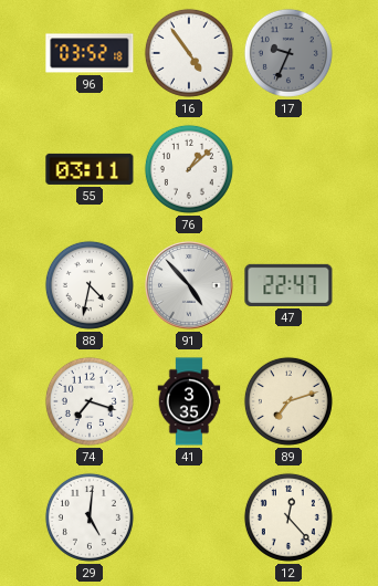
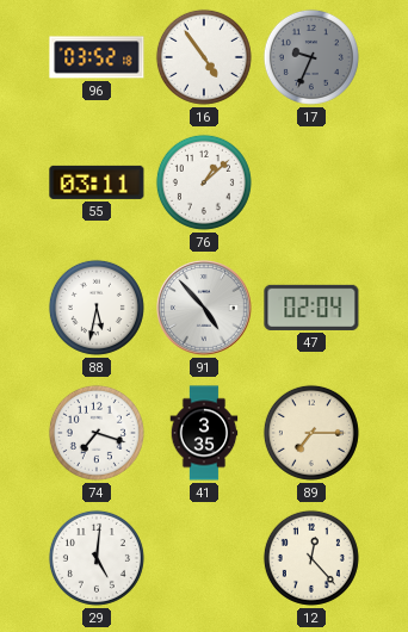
88: 4:32 -> 5:32
47: 22:47 -> 02:04
89: 7:12 -> 7:15
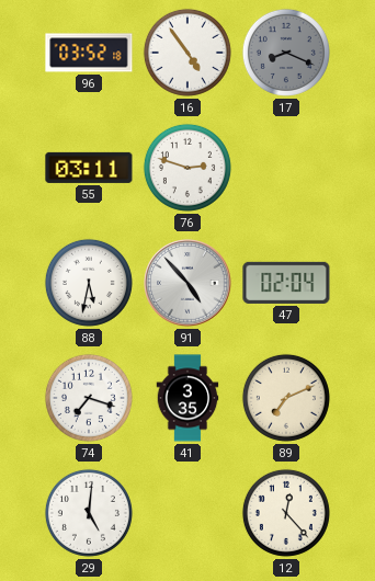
17: 9:34 -> 8:19
76: 1:08 -> 2:48
89: 7:15 -> 7:11
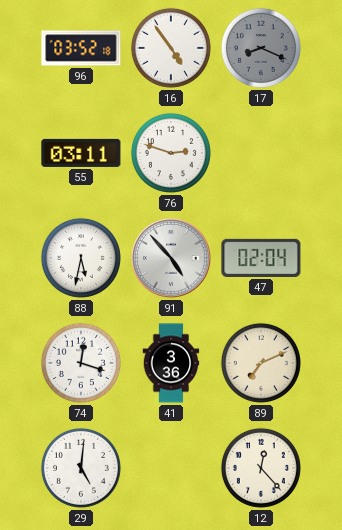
74: 7:18 -> 12:18
41: 3:35 -> 3:36
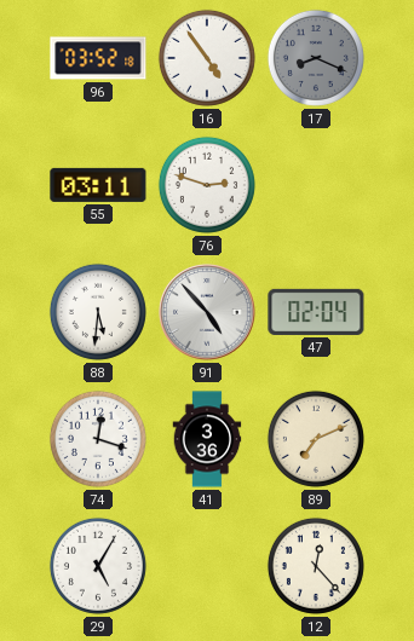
88: 5:32 -> 5:31
29: 5:01 -> 5:05
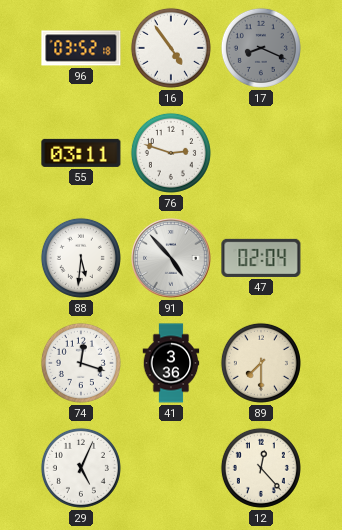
89: 7:11 -> 7:30
29: 5:05 -> 5:04
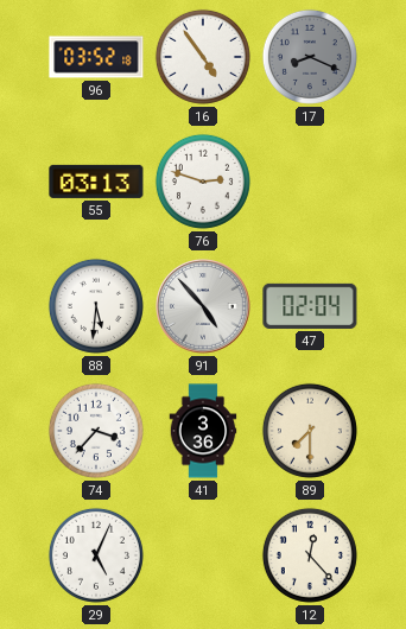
55: 03:11 -> 03:13
74: 12:18 -> 3:37
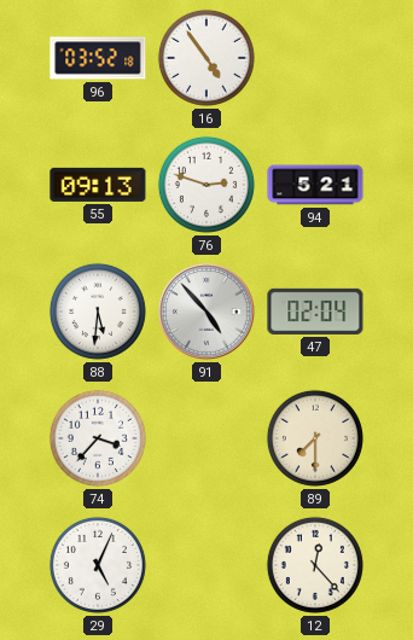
17: 8:19 -> none
55: 03:13 -> 09:13
94: none -> 5:21
41: 3:36 -> none
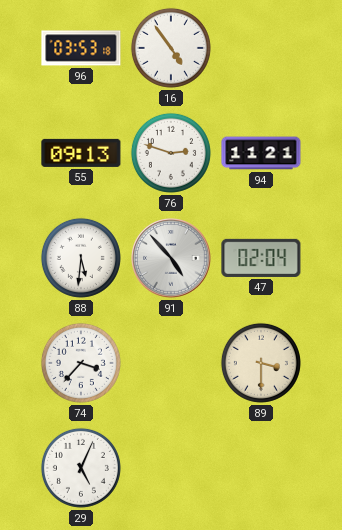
96: 03:52 -> 03:53
94: 5:21 -> 11:21
89: 7:30 -> 3:30
12: 12:23 -> none
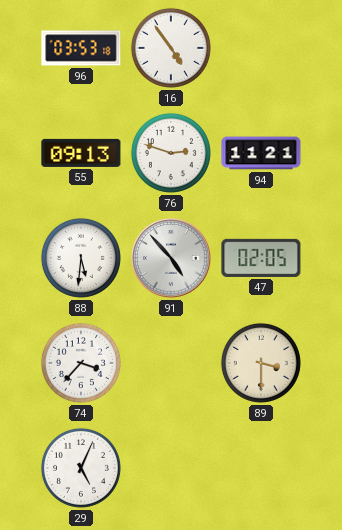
47: 02:04 -> 02:05
